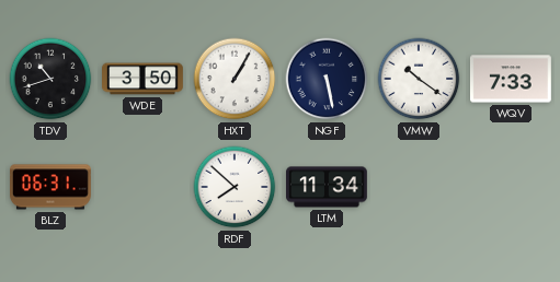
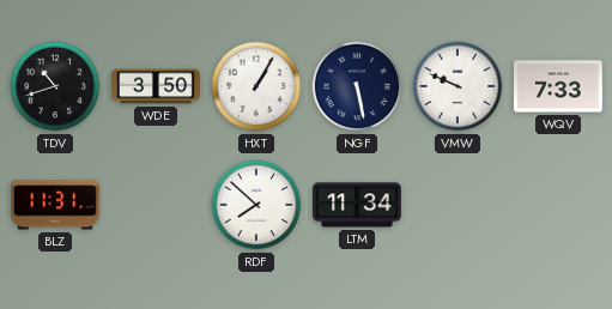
VMW: 10:21 -> 9:49
BLZ: 06:31 -> 11:31
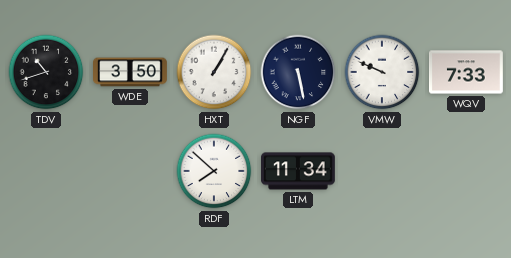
BLZ: 11:31 -> none
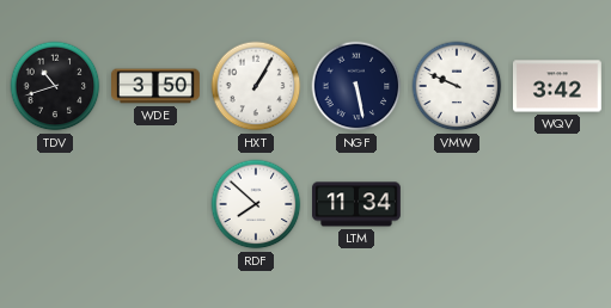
WQV: 7:33 -> 3:42
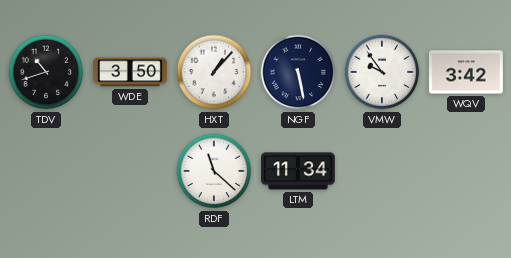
HXT: 1:05 -> 1:07
VMW: 9:49 -> 9:54
RDF: 7:52 -> 11:22
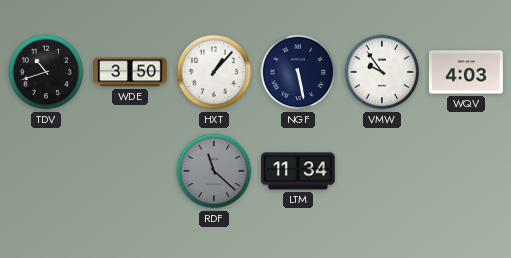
WQV: 3:42 -> 4:03
RDF dial: white -> grey
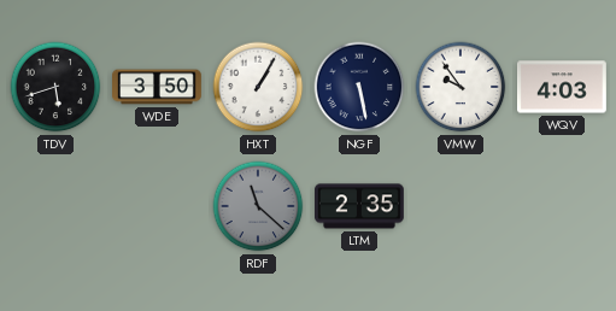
TDV: 10:42 -> 5:42
HXT: 1:07 -> 1:05
LTM: 11:34 -> 2:35
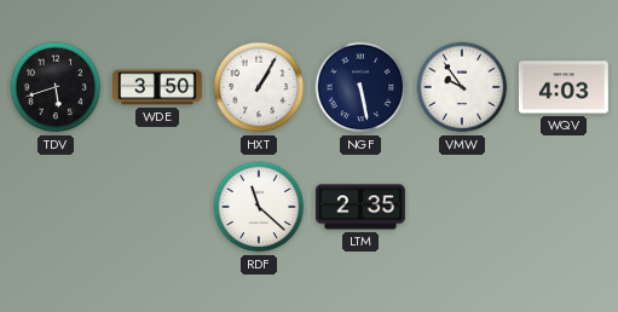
RDF dial: grey -> white
